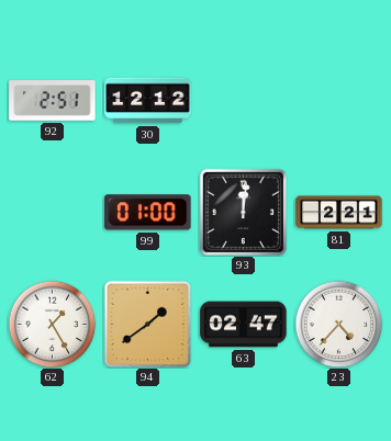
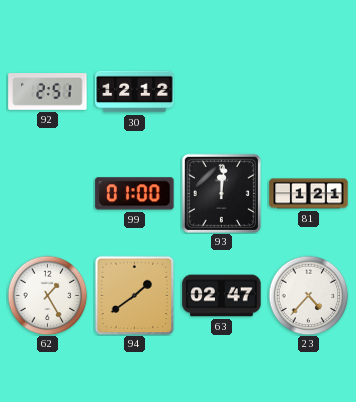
81: 2:21 -> 1:21
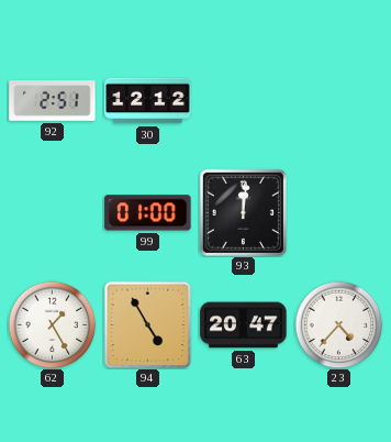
81: 1:21 -> none
94: 1:39 -> 4:55
63: 02:47 -> 20:47
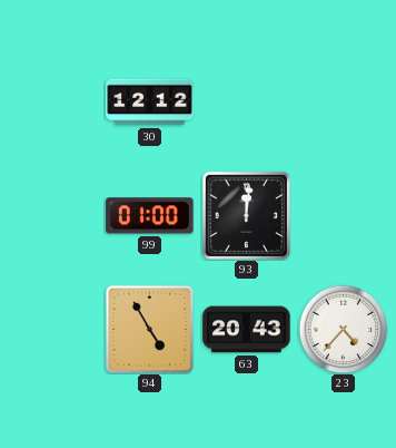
92: 2:51 -> none
62: 1:25 -> none
63: 20:47 -> 20:43
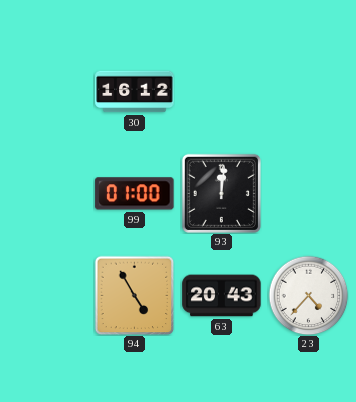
30: 12:12 -> 16:12
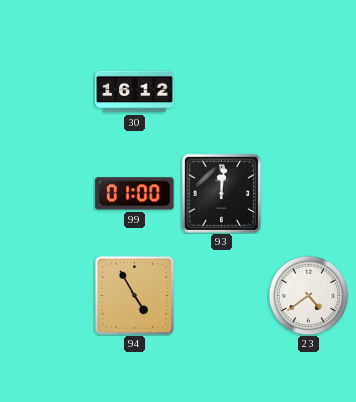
63: 20:43 -> none
23: 4:37 -> 4:39
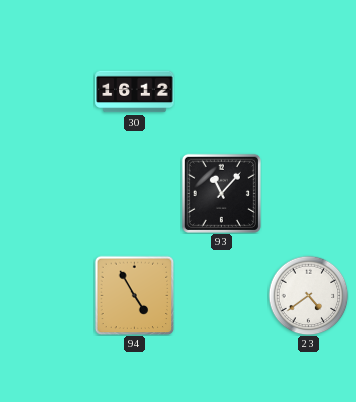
99: 01:00 -> none
93: 12:01 -> 11:07
